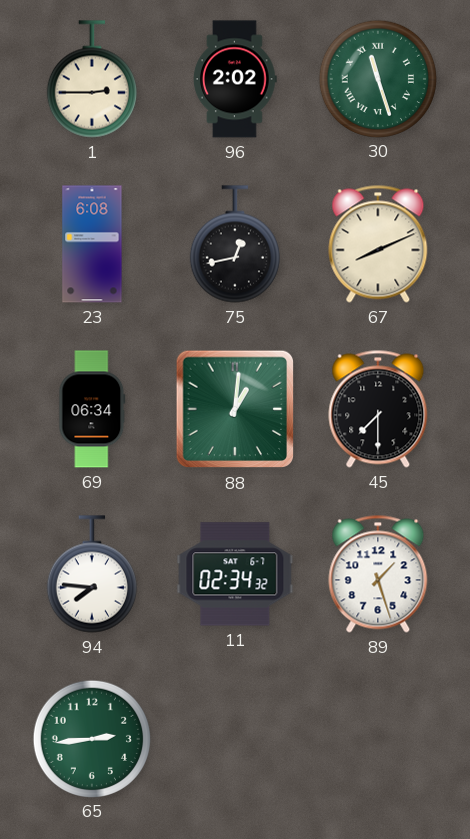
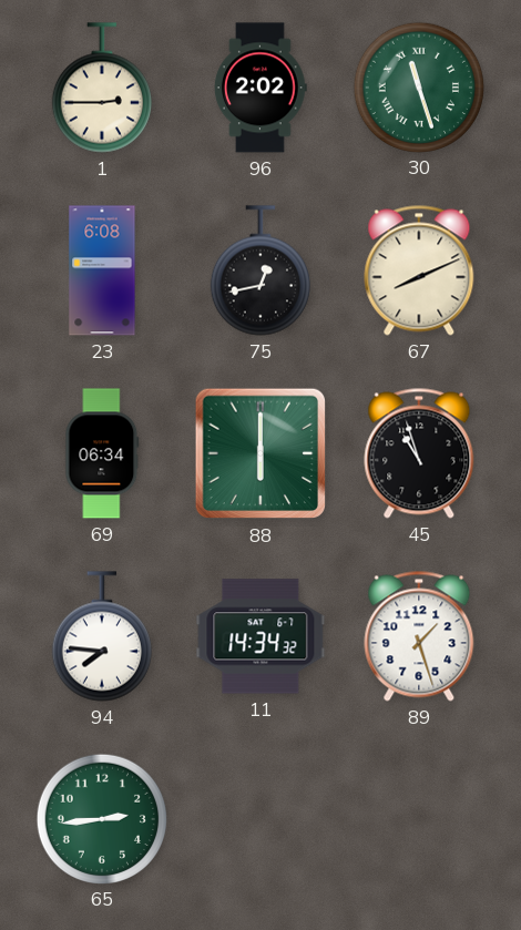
88: 1:01 -> 6:00
45: 7:30 -> 10:57
11: 02:34 -> 14:34
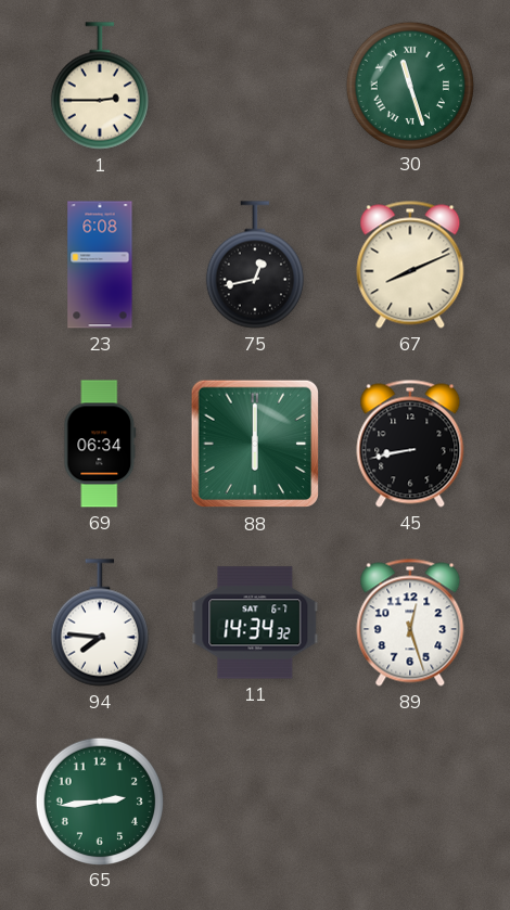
96: 2:02 -> none
45: 10:57 -> 8:43
89: 1:27 -> 12:27
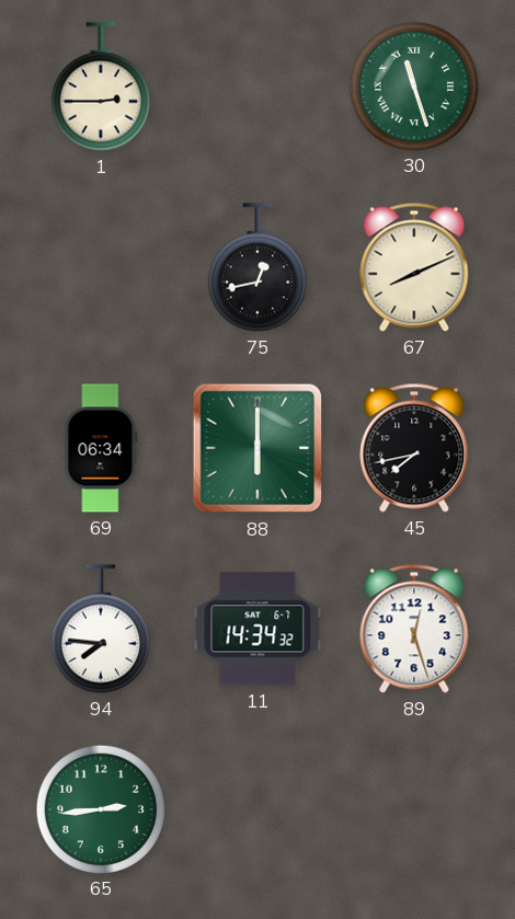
23: 6:08 -> none
45: 8:43 -> 7:43
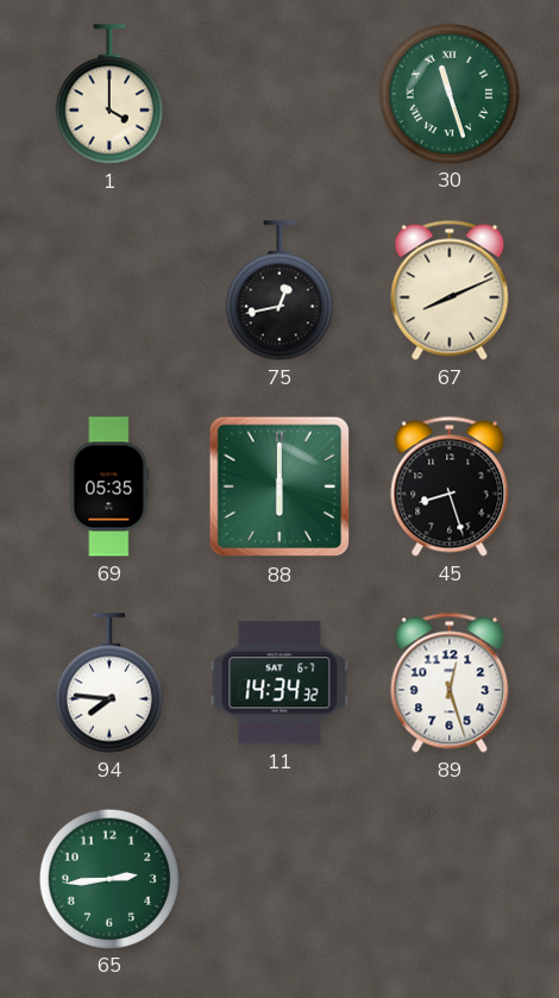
1: 2:45 -> 4:00
69: 06:34 -> 05:35
45: 7:43 -> 8:27
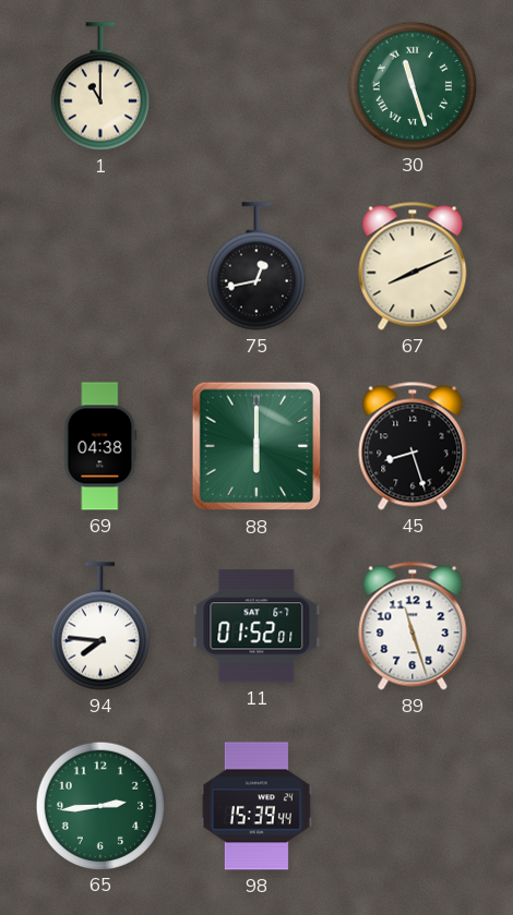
1: 4:00 -> 11:00
69: 05:35 -> 04:38
11: 14:34 -> 01:52
89: 12:27 -> 11:27
98: none -> 15:39
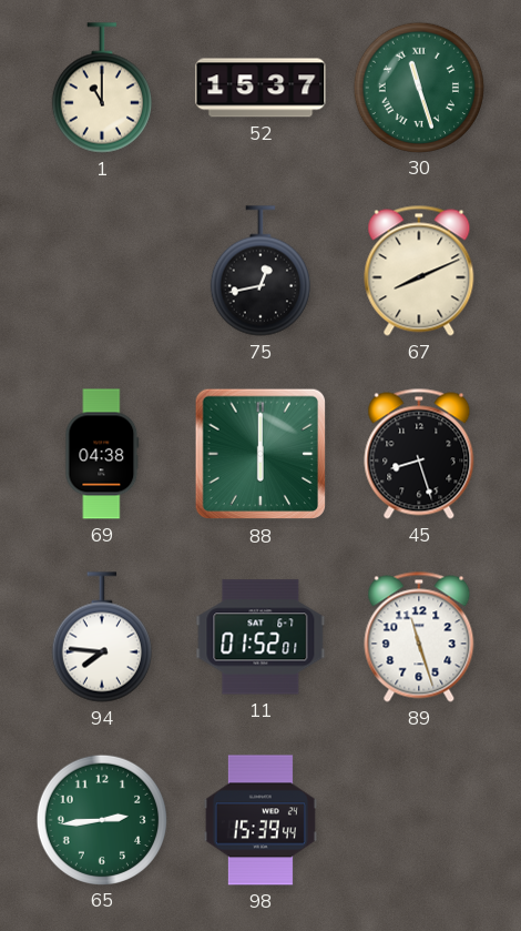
52: none -> 15:37
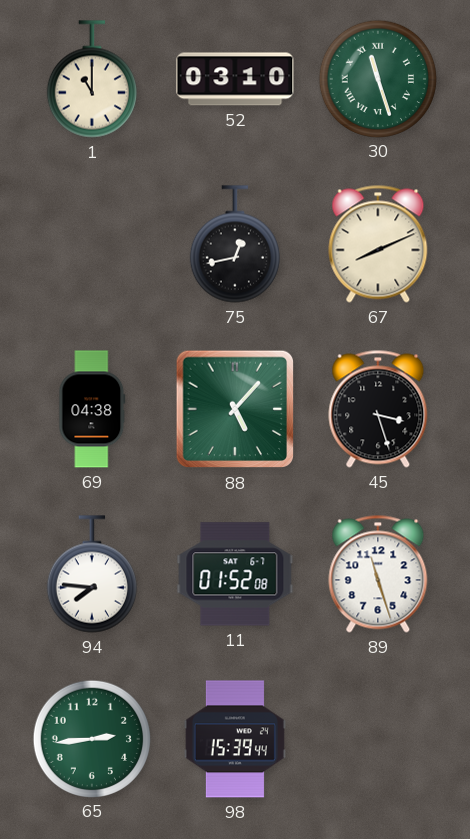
52: 15:37 -> 03:10
88: 6:00 -> 5:07
45: 8:27 -> 3:27
11: 01:52:01 -> 01:52:08
